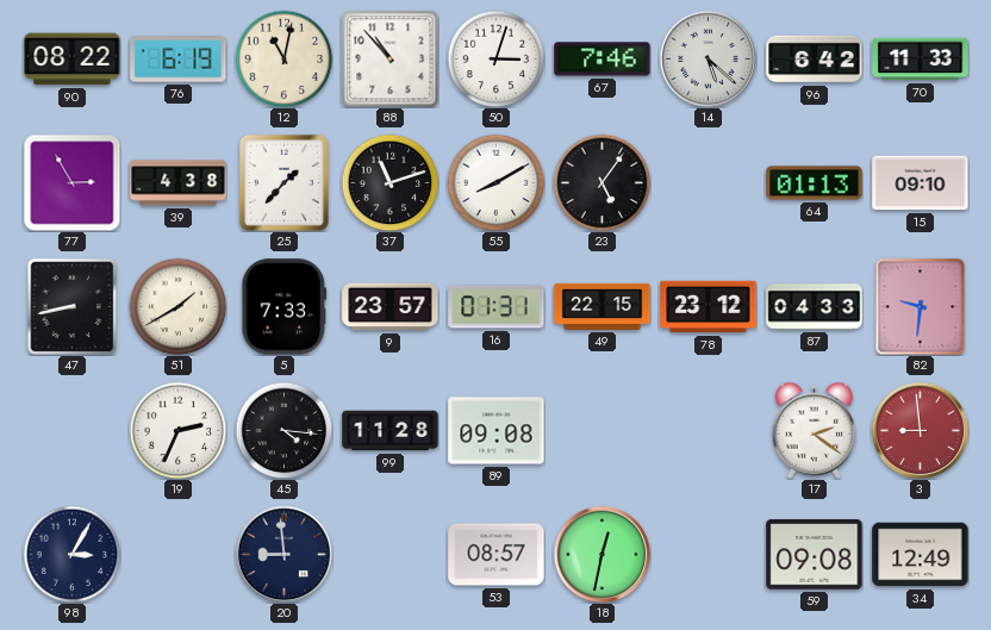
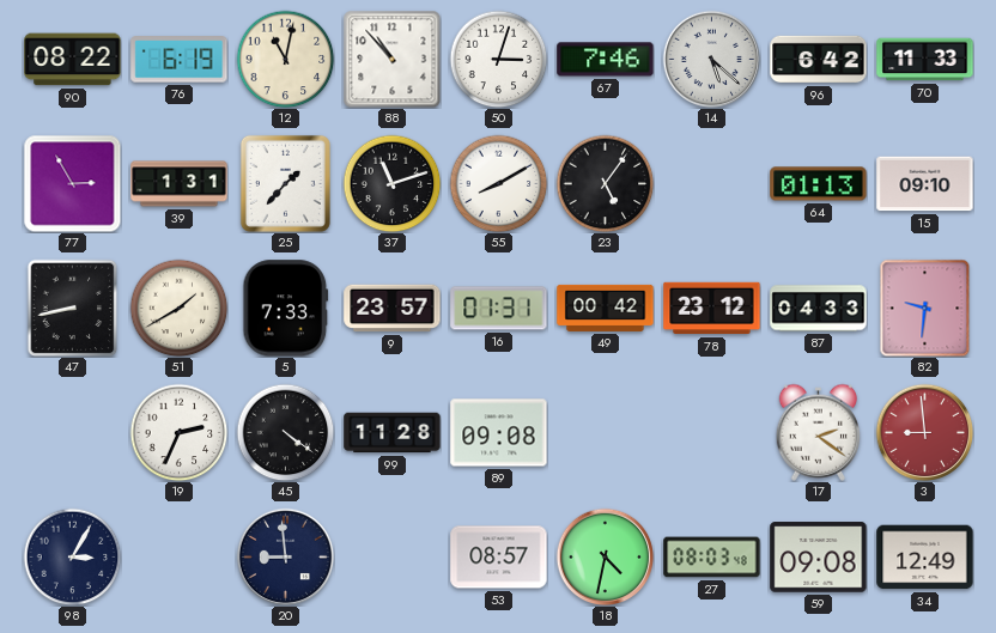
39: 4:38 -> 1:31
49: 22:15 -> 00:42
45: 4:16 -> 4:21
18: 12:32 -> 4:32
27: none -> 08:03
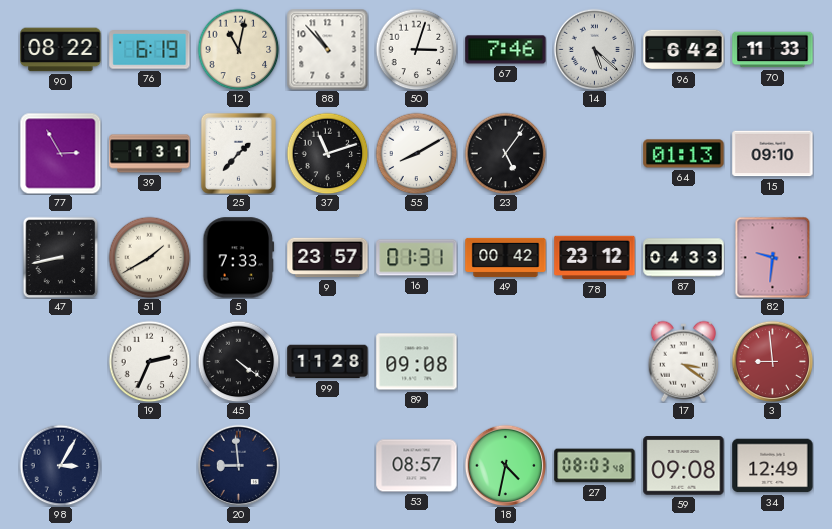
17: 2:21 -> 3:21
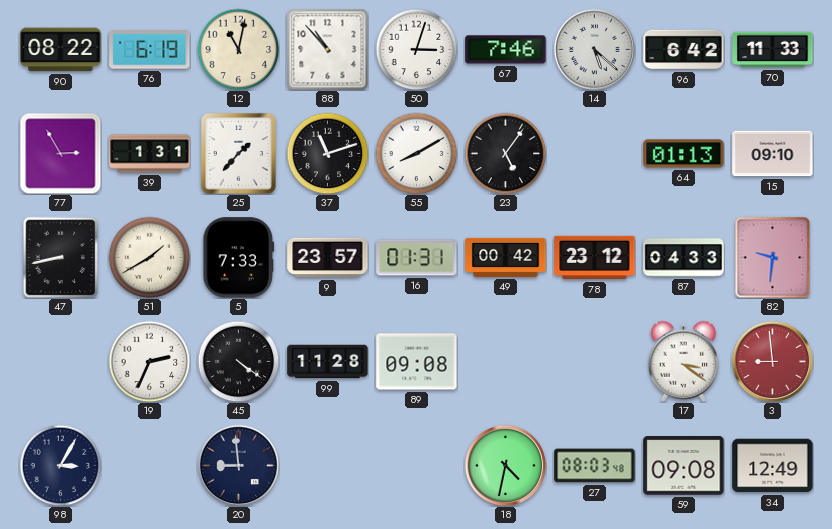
53: 08:57 -> none
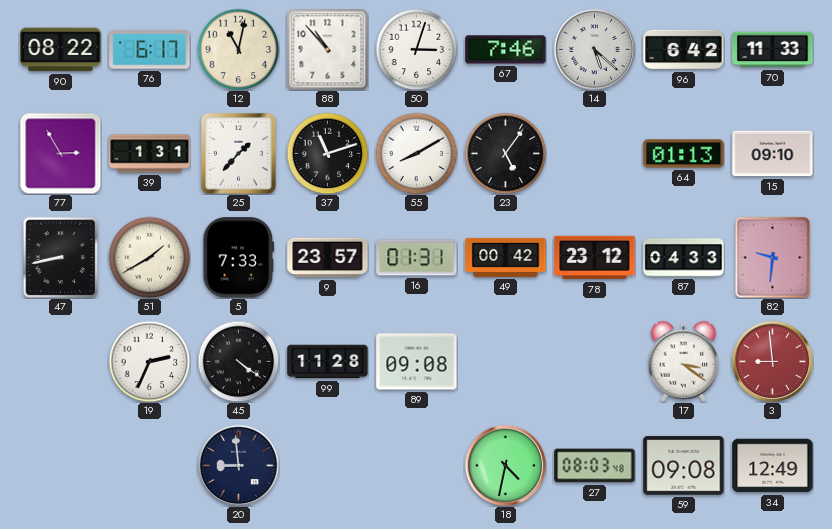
76: 6:19 -> 6:17
98: 3:05 -> none
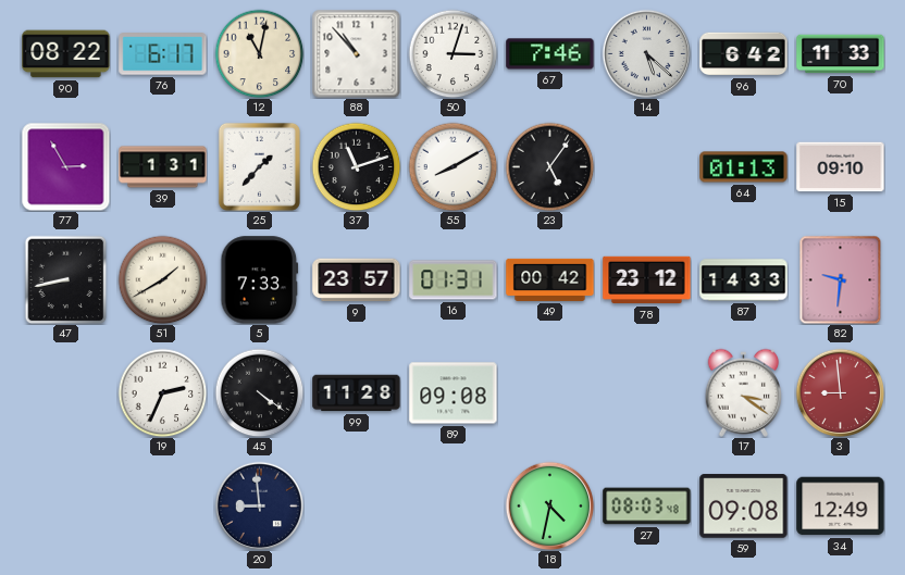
87: 04:33 -> 14:33
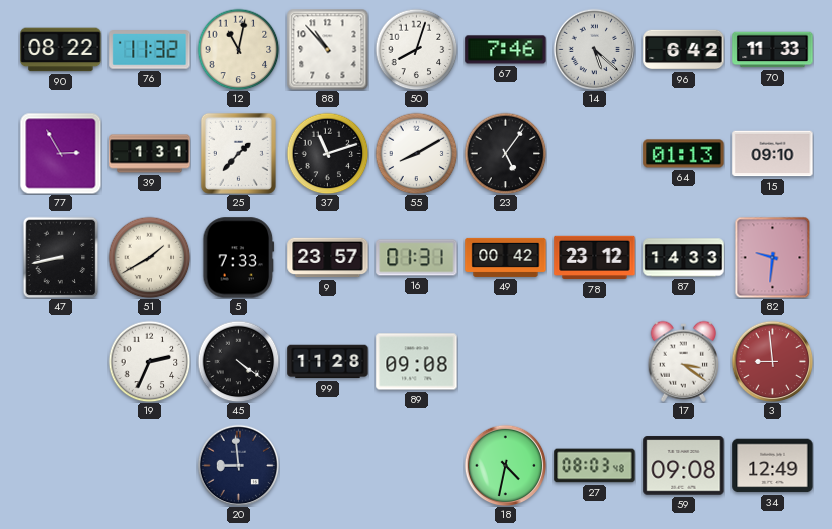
76: 6:17 -> 11:32
50: 3:03 -> 8:03
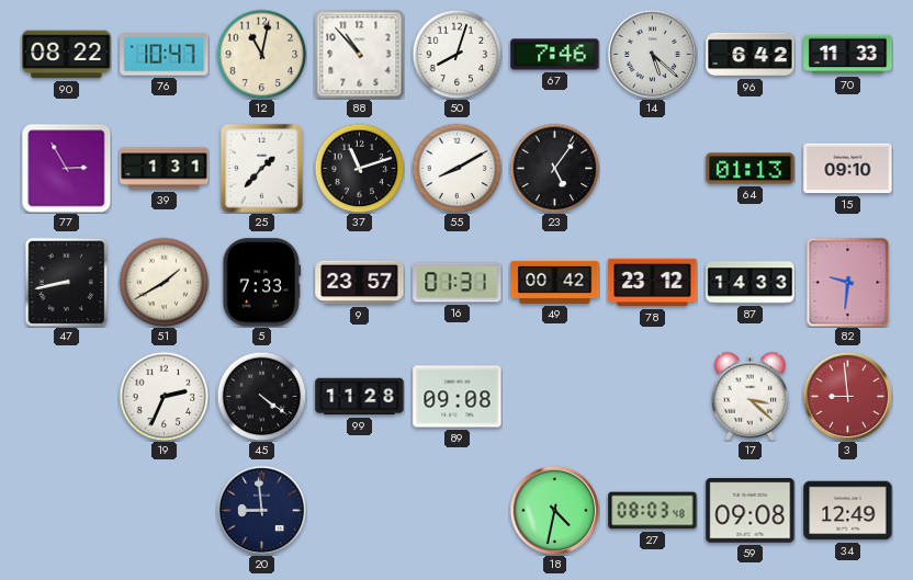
76: 11:32 -> 10:47
17: 3:21 -> 3:22
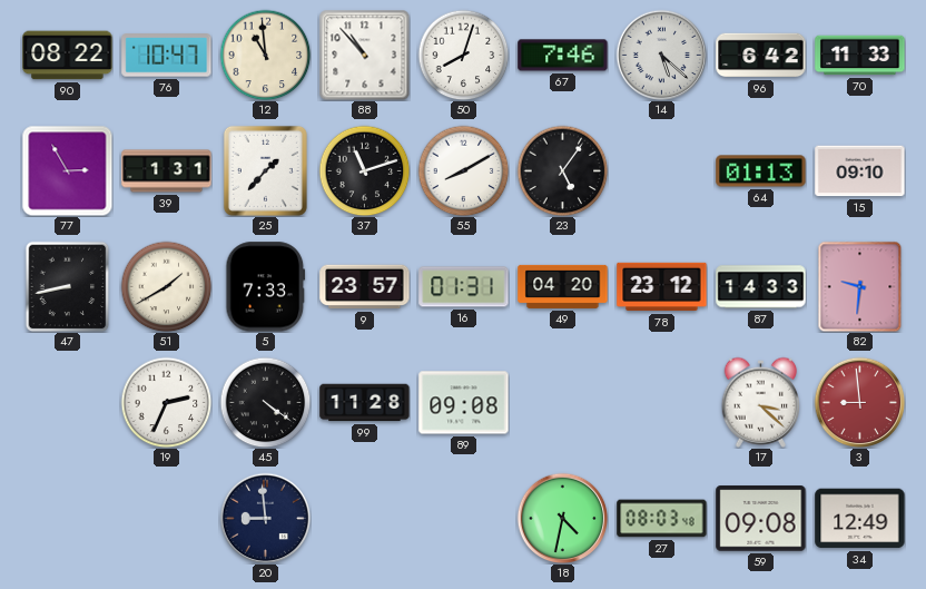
12: 11:02 -> 10:59
49: 00:42 -> 04:20
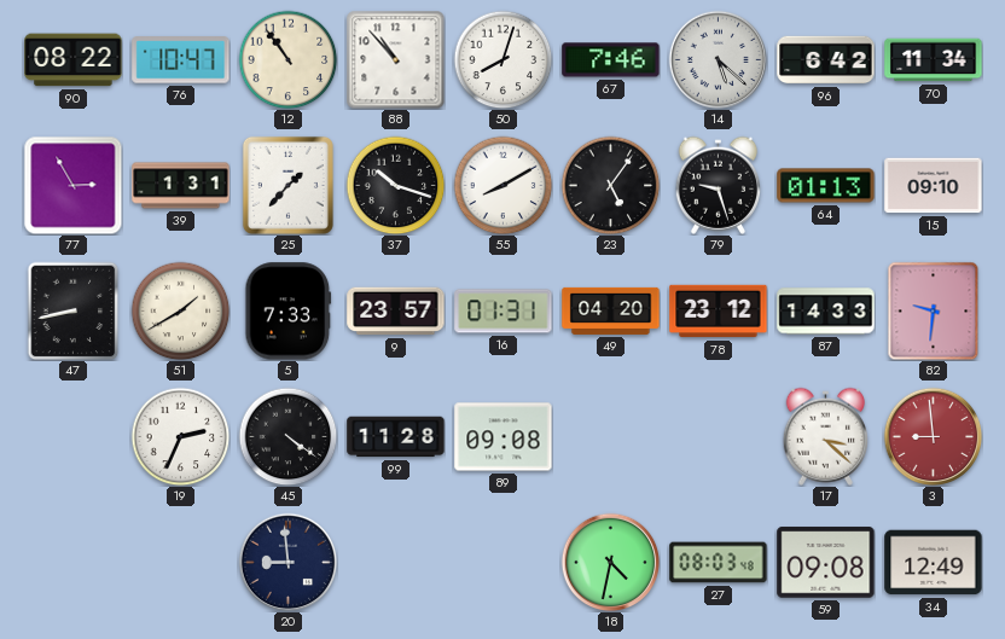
12: 10:59 -> 10:54
70: 11:33 -> 11:34
37: 11:12 -> 10:18
79: none -> 9:27
